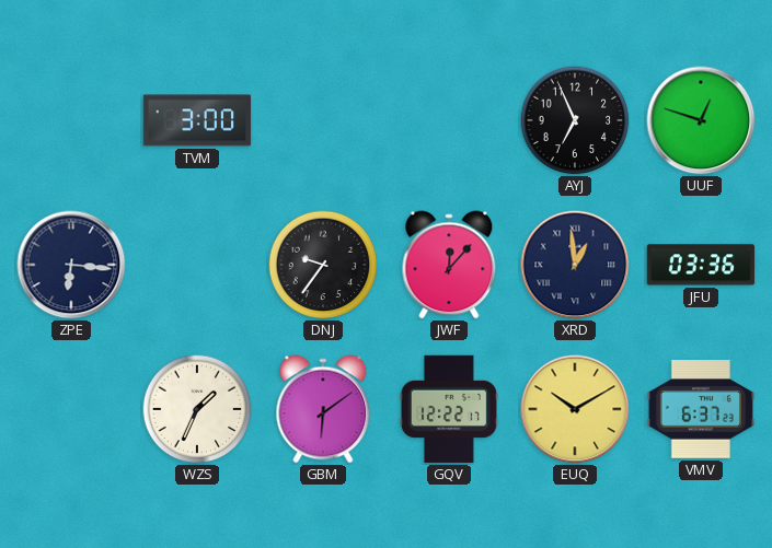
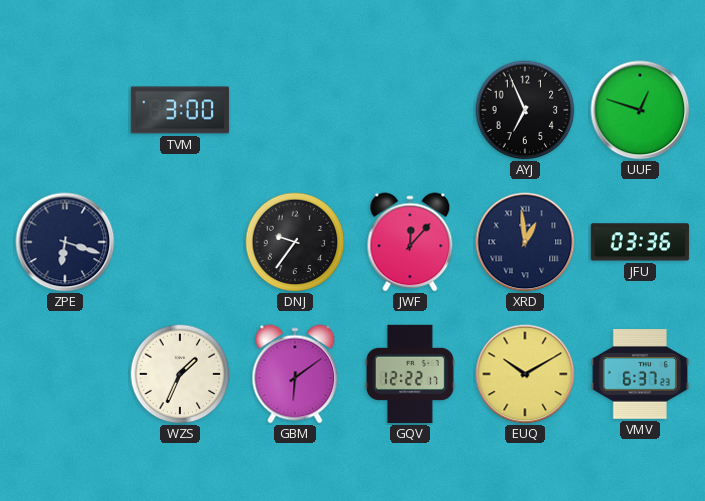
ZPE: 6:16 -> 6:18
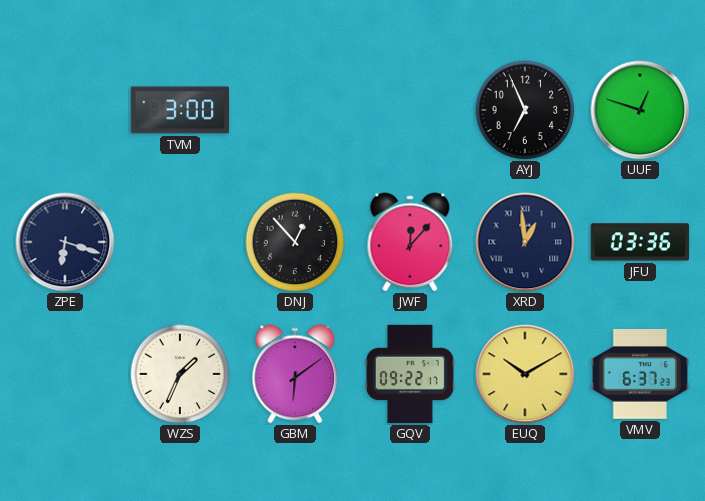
DNJ: 9:36 -> 12:53
GQV: 12:22 -> 09:22
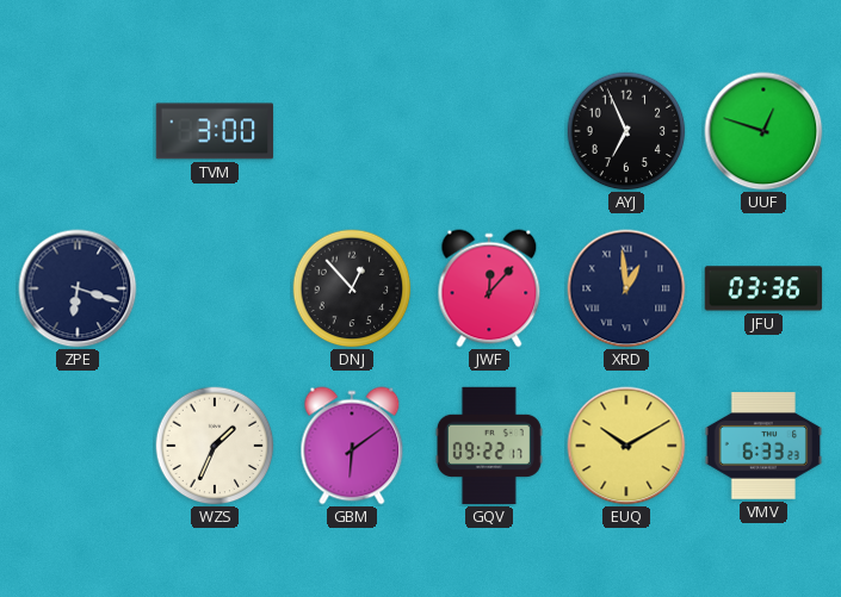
VMV: 6:37 -> 6:33
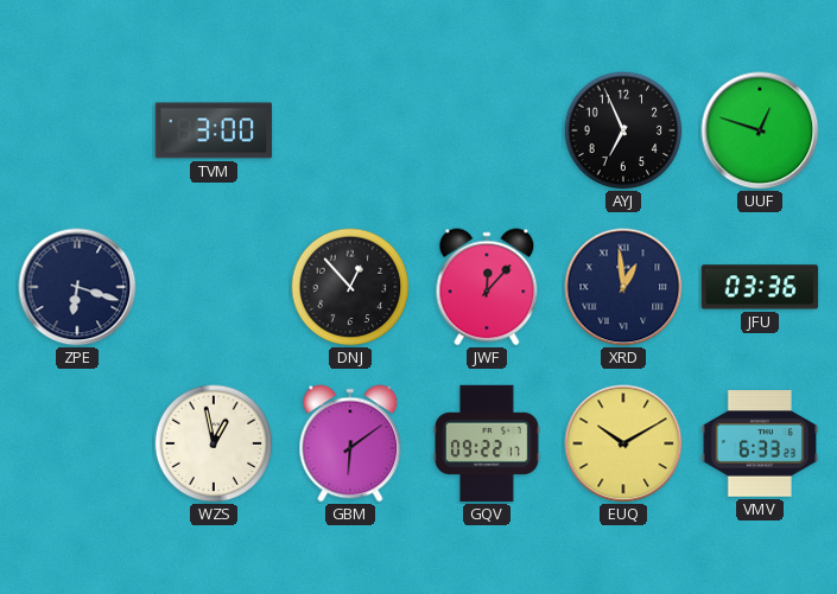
WZS: 1:34 -> 12:58
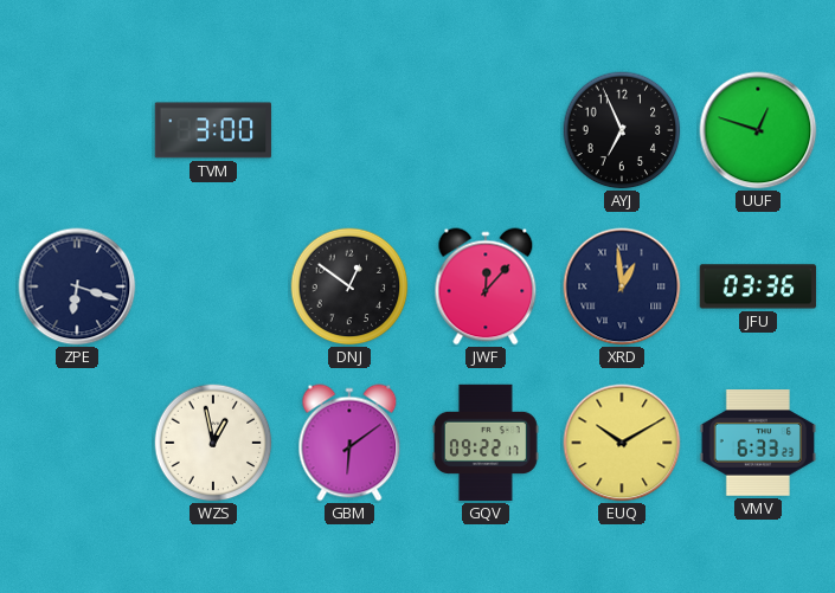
DNJ: 12:53 -> 12:51
